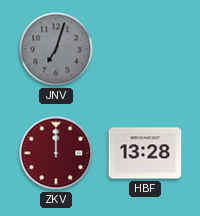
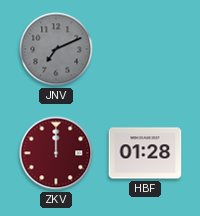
JNV: 7:03 -> 7:11
HBF: 13:28 -> 01:28
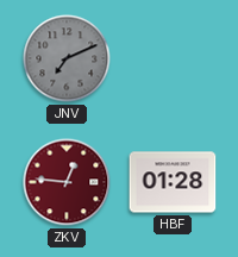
ZKV: 12:00 -> 12:46
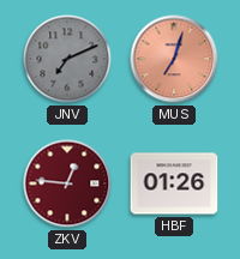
MUS: none -> 7:03
HBF: 01:28 -> 01:26
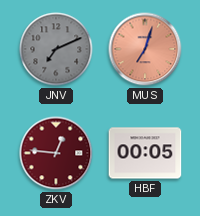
HBF: 01:26 -> 00:05
